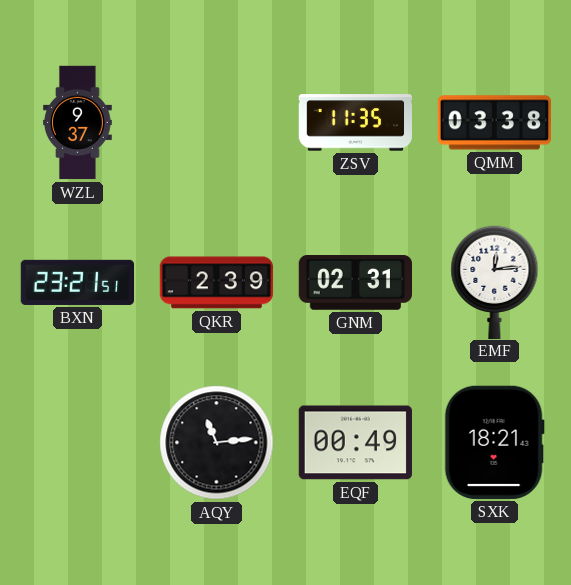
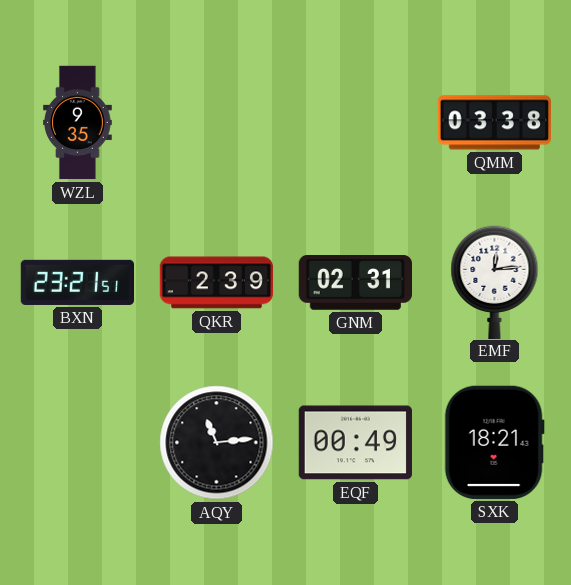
WZL: 9:37 -> 9:35
ZSV: 11:35 -> none
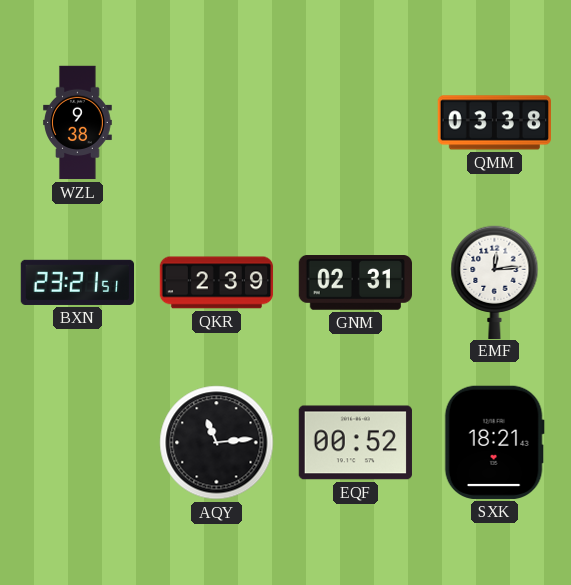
WZL: 9:35 -> 9:38
EQF: 00:49 -> 00:52
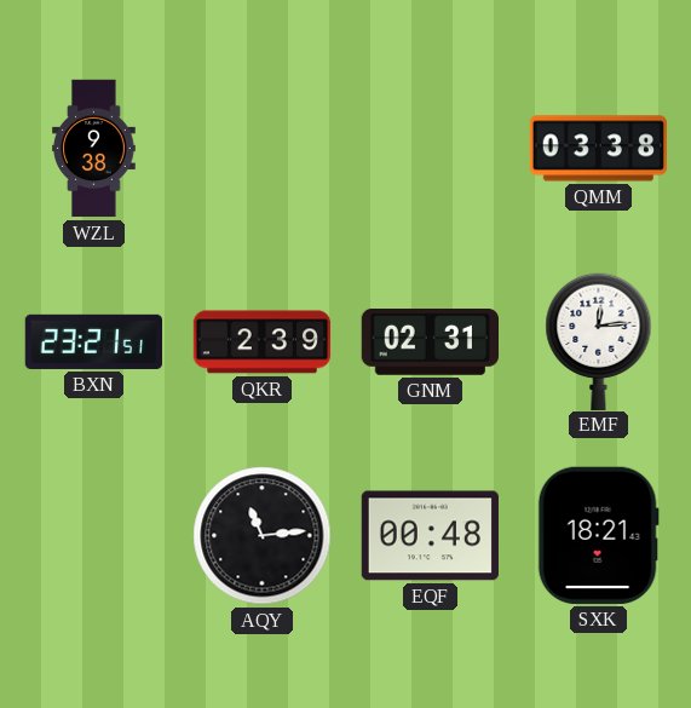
EQF: 00:52 -> 00:48
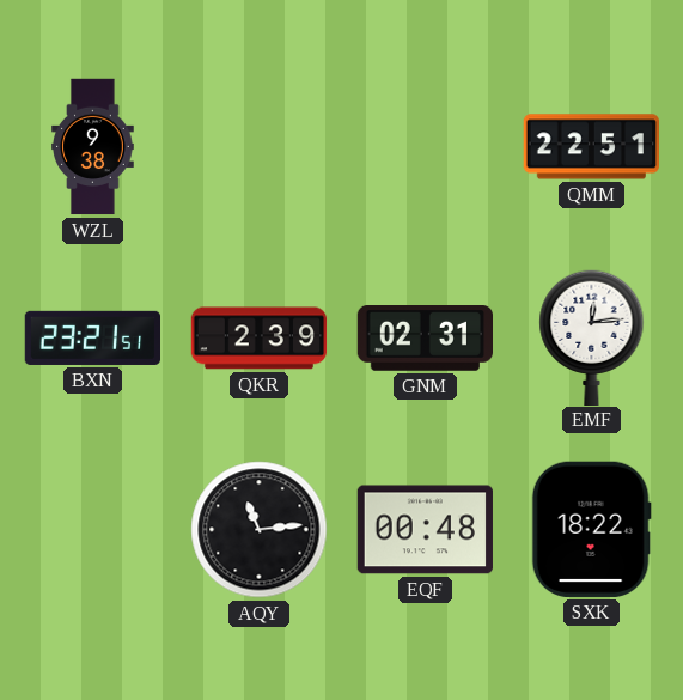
QMM: 03:38 -> 22:51
SXK: 18:21 -> 18:22
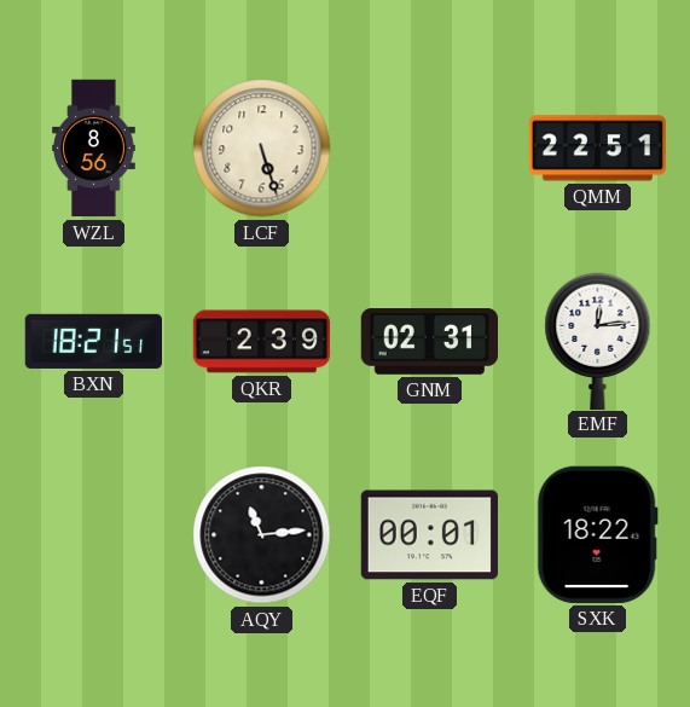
WZL: 9:38 -> 8:56
LCF: none -> 5:27
BXN: 23:21 -> 18:21
EQF: 00:48 -> 00:01
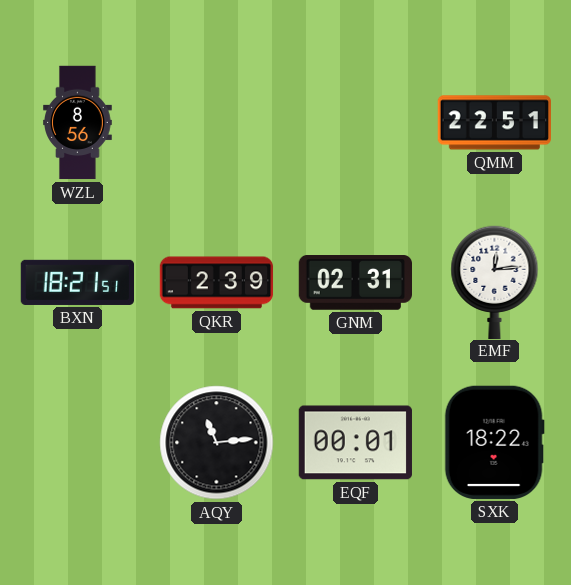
LCF: 5:27 -> none
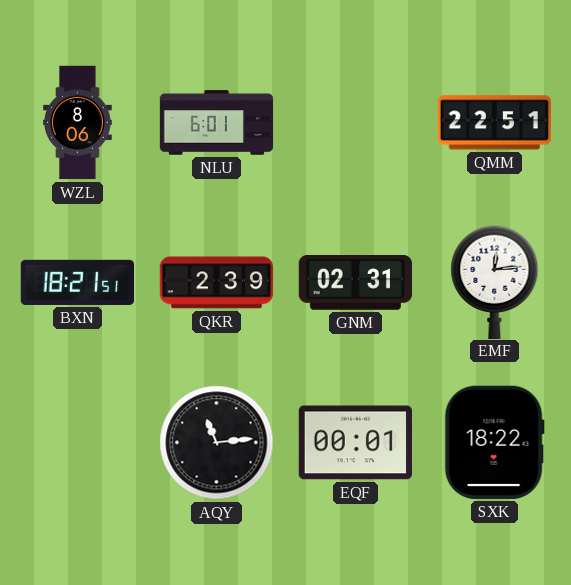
WZL: 8:56 -> 8:06
NLU: none -> 6:01
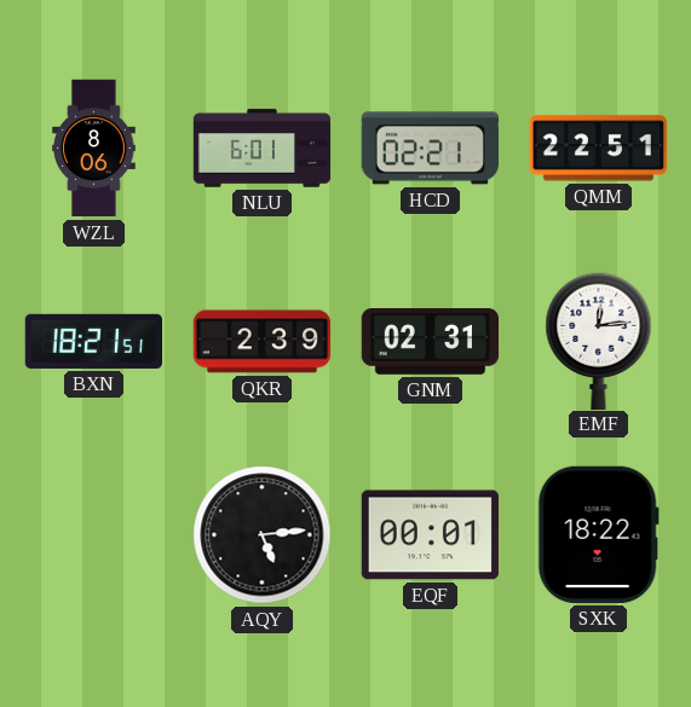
HCD: none -> 02:21
AQY: 11:14 -> 5:14
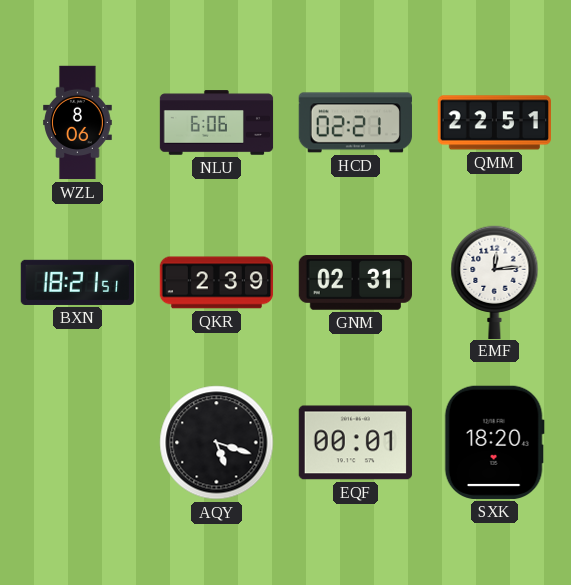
NLU: 6:01 -> 6:06
AQY: 5:14 -> 5:18
SXK: 18:22 -> 18:20
